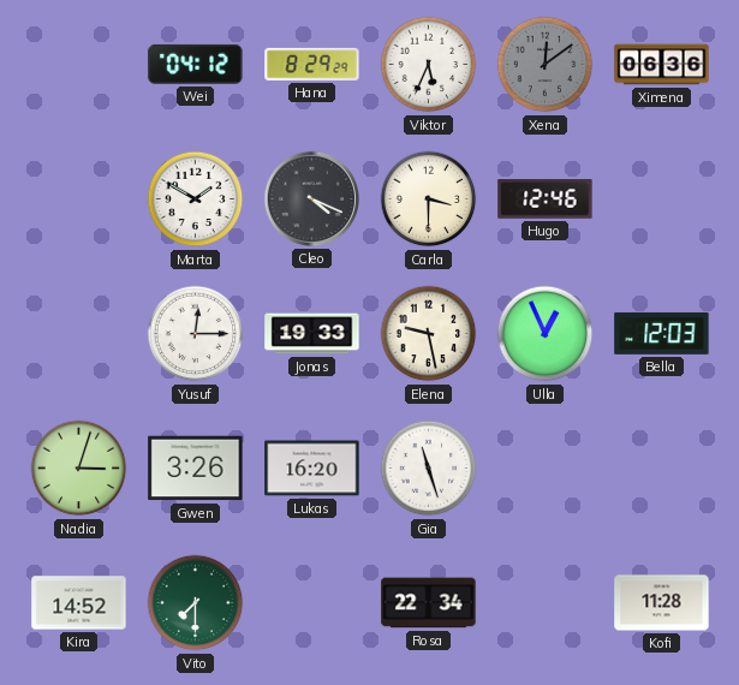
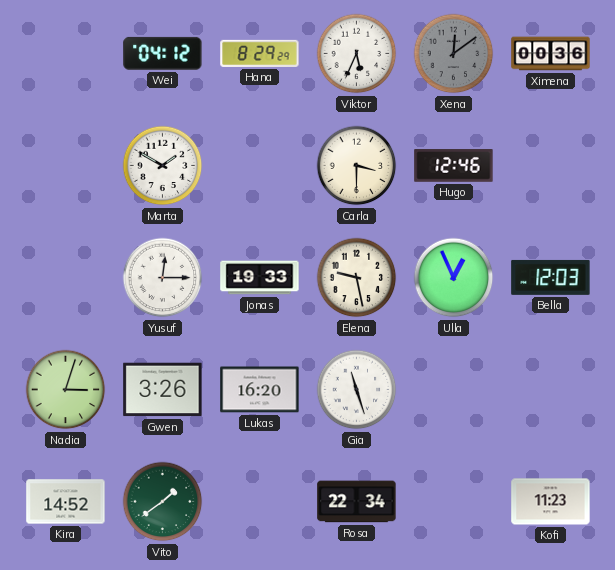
Ximena: 06:36 -> 00:36
Cleo: 4:19 -> none
Vito: 7:30 -> 1:39
Kofi: 11:28 -> 11:23
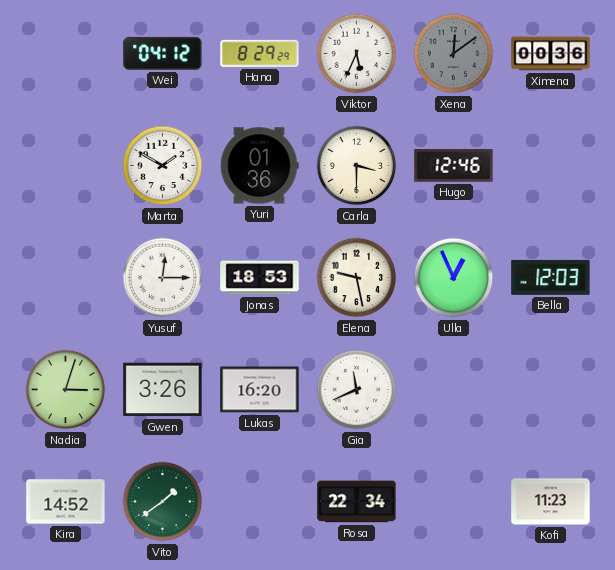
Yuri: none -> 01:36
Jonas: 19:33 -> 18:53
Gia: 11:27 -> 11:41
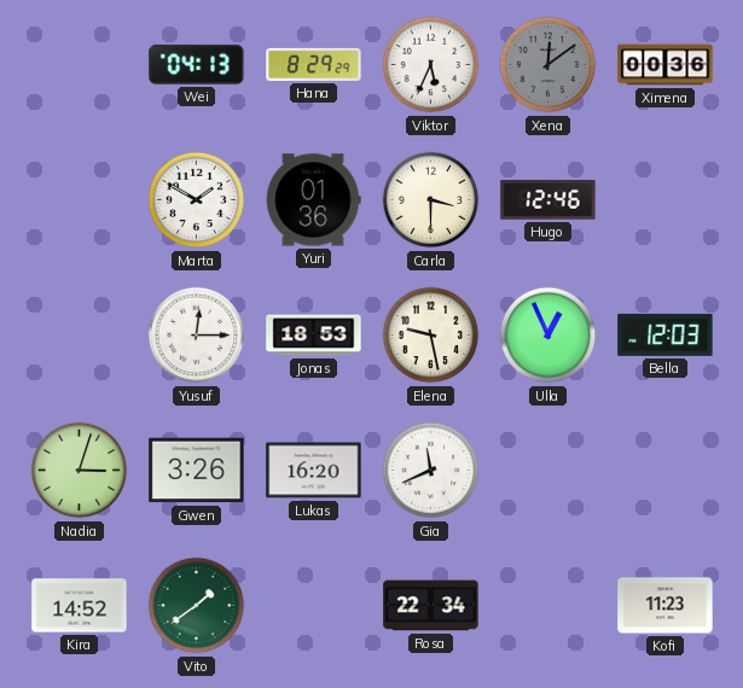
Wei: 04:12 -> 04:13
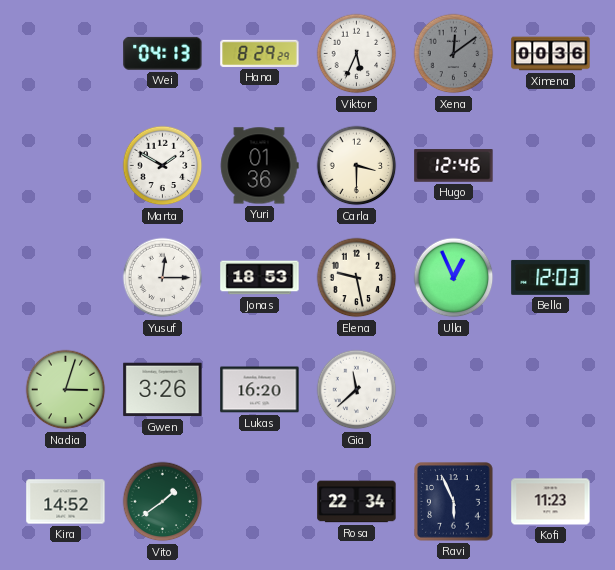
Gia: 11:41 -> 11:38
Ravi: none -> 5:56
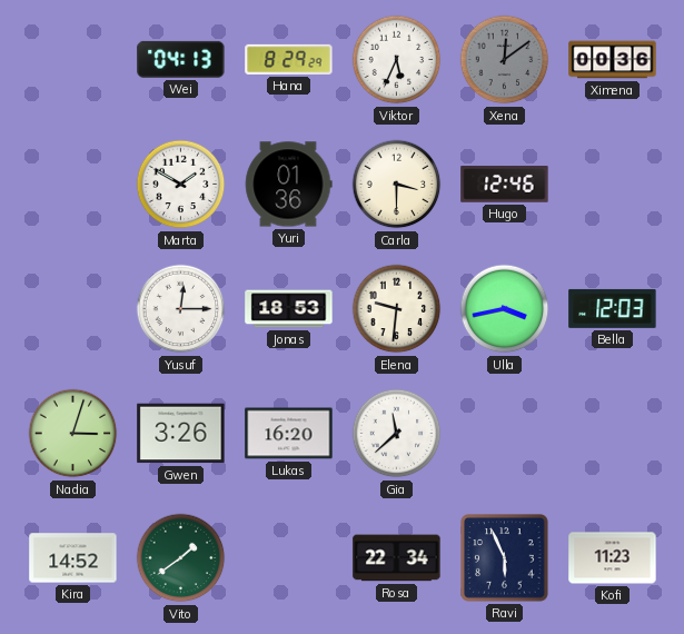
Elena: 9:28 -> 9:31
Ulla: 12:56 -> 3:43
